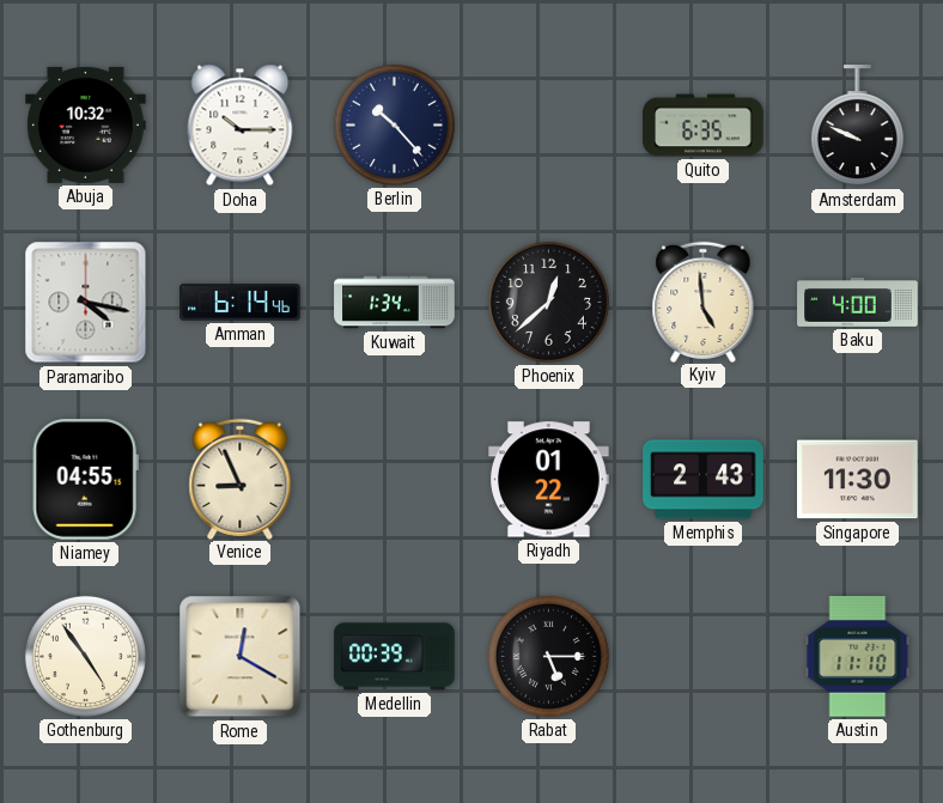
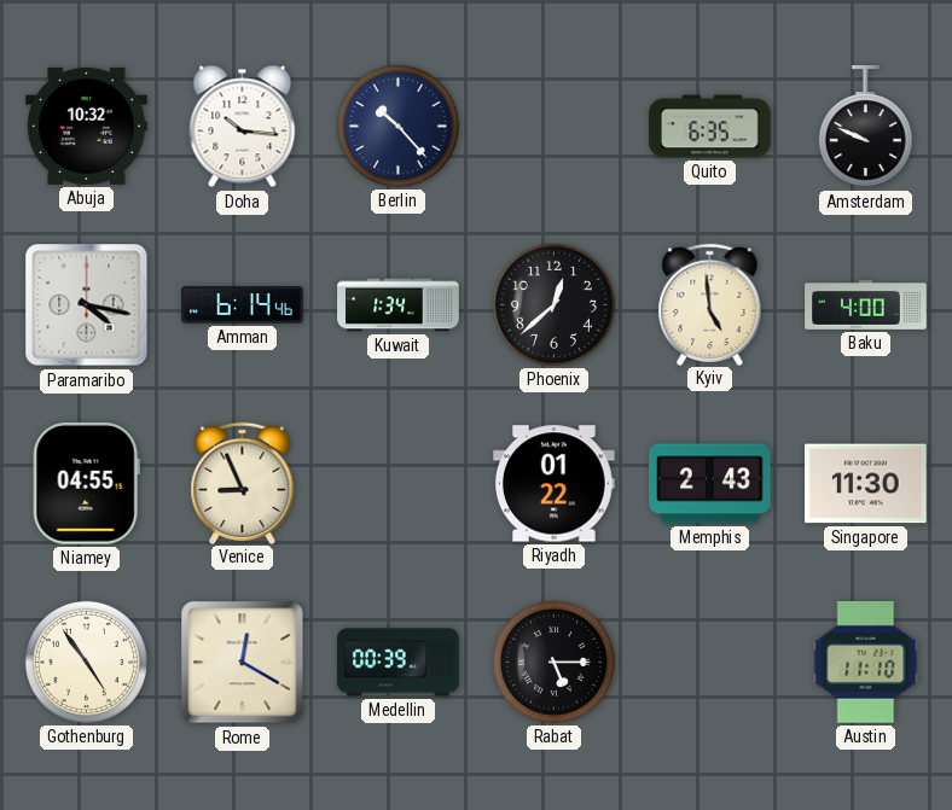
Doha: 10:15 -> 10:16
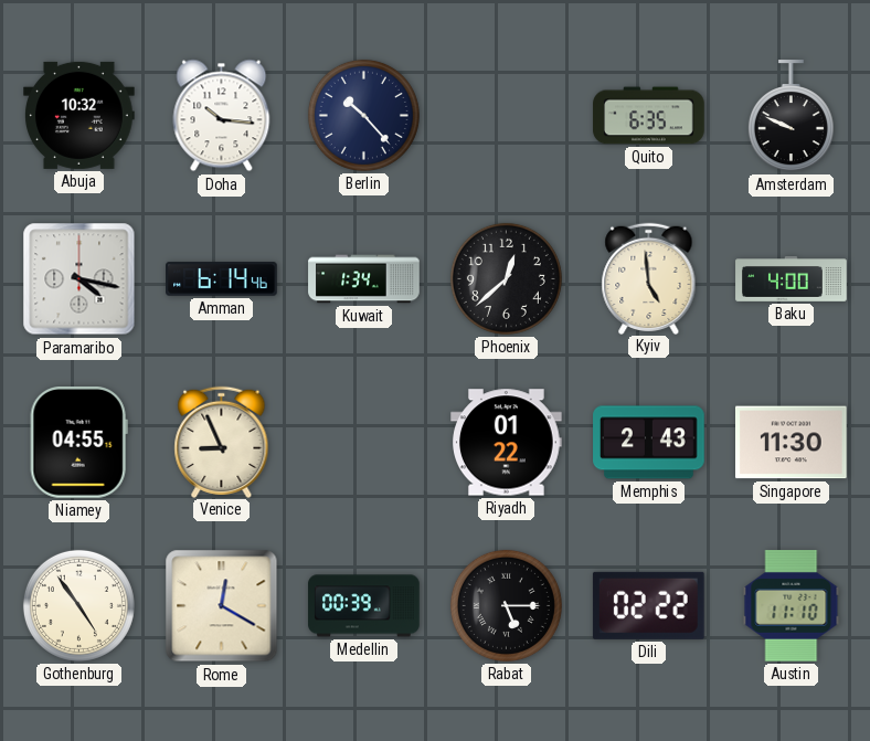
Dili: none -> 02:22
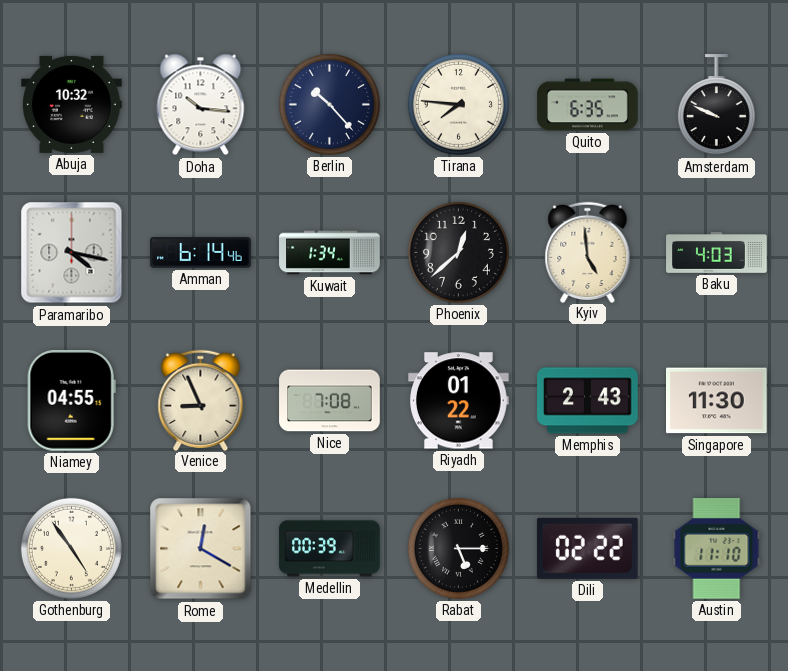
Tirana: none -> 7:46
Baku: 4:00 -> 4:03
Nice: none -> 7:08
